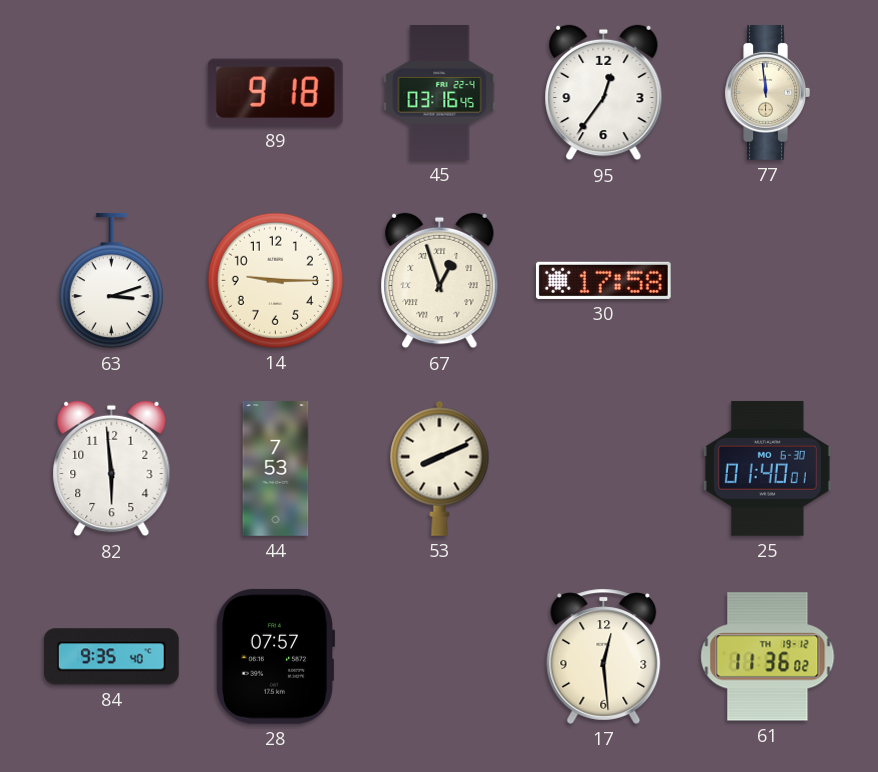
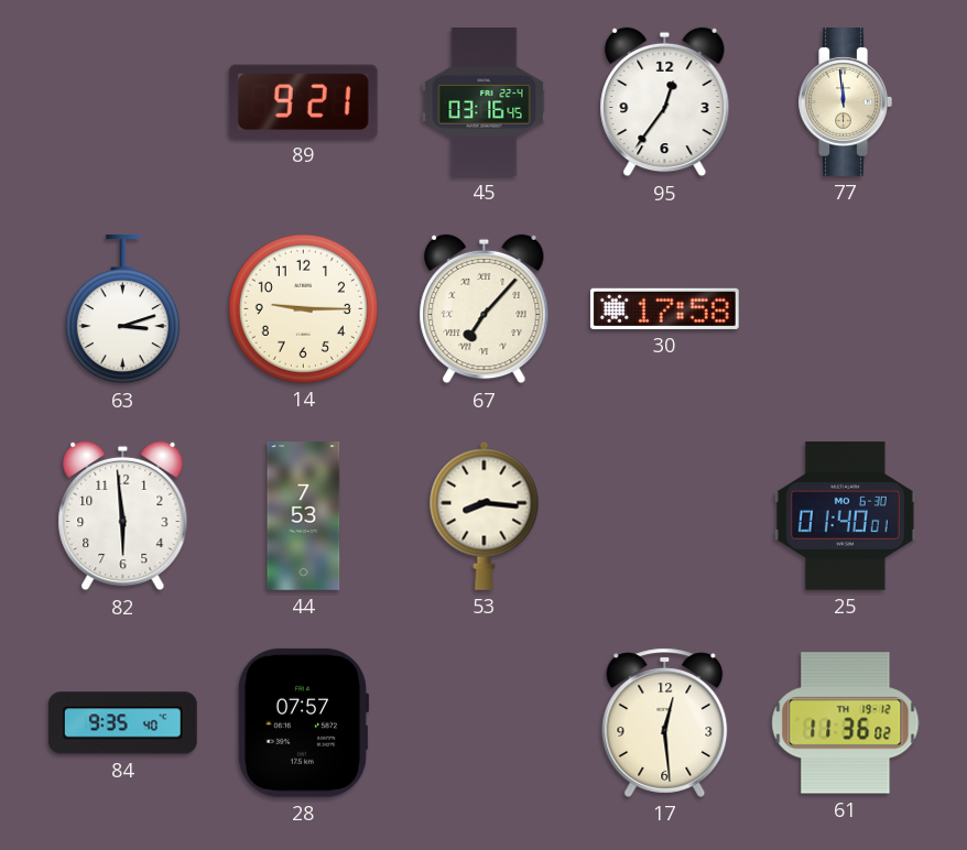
89: 9:18 -> 9:21
67: 12:57 -> 7:07
53: 8:11 -> 8:16
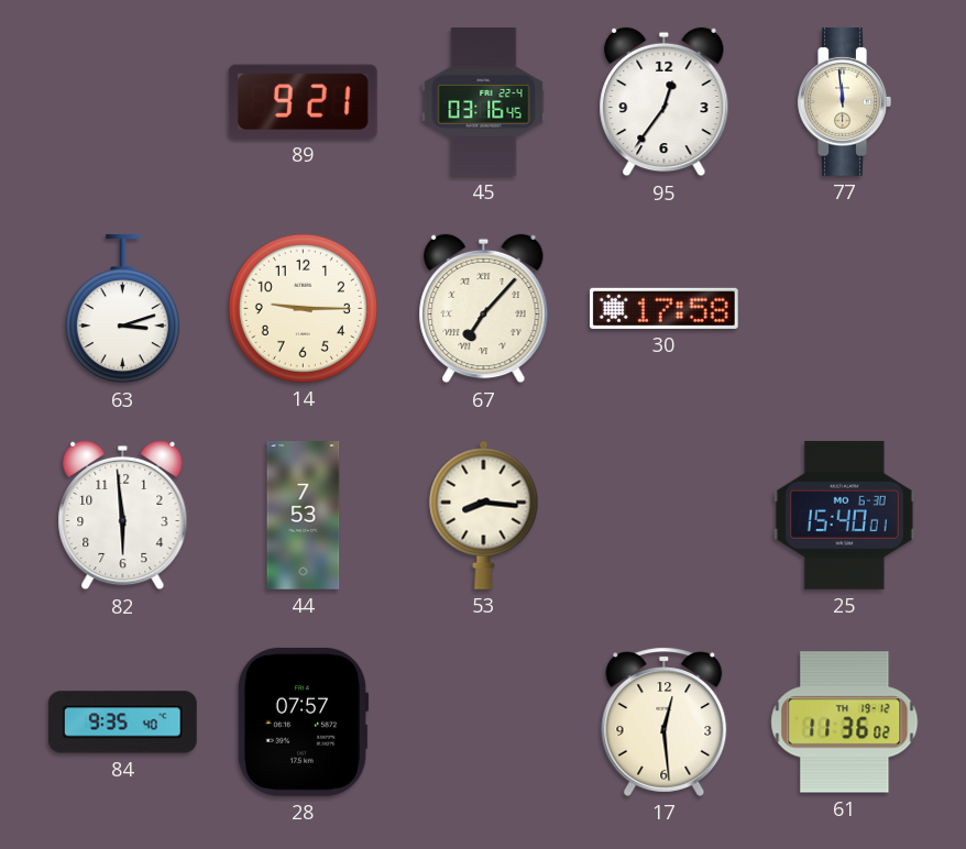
25: 01:40 -> 15:40
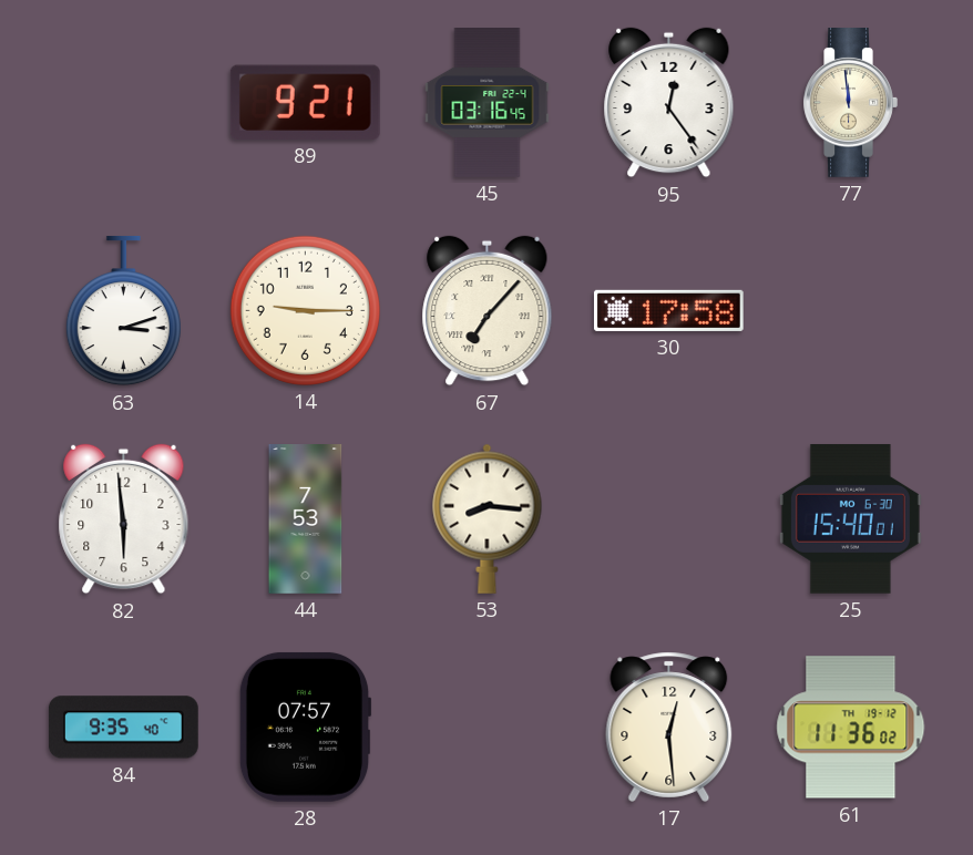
95: 12:36 -> 12:24
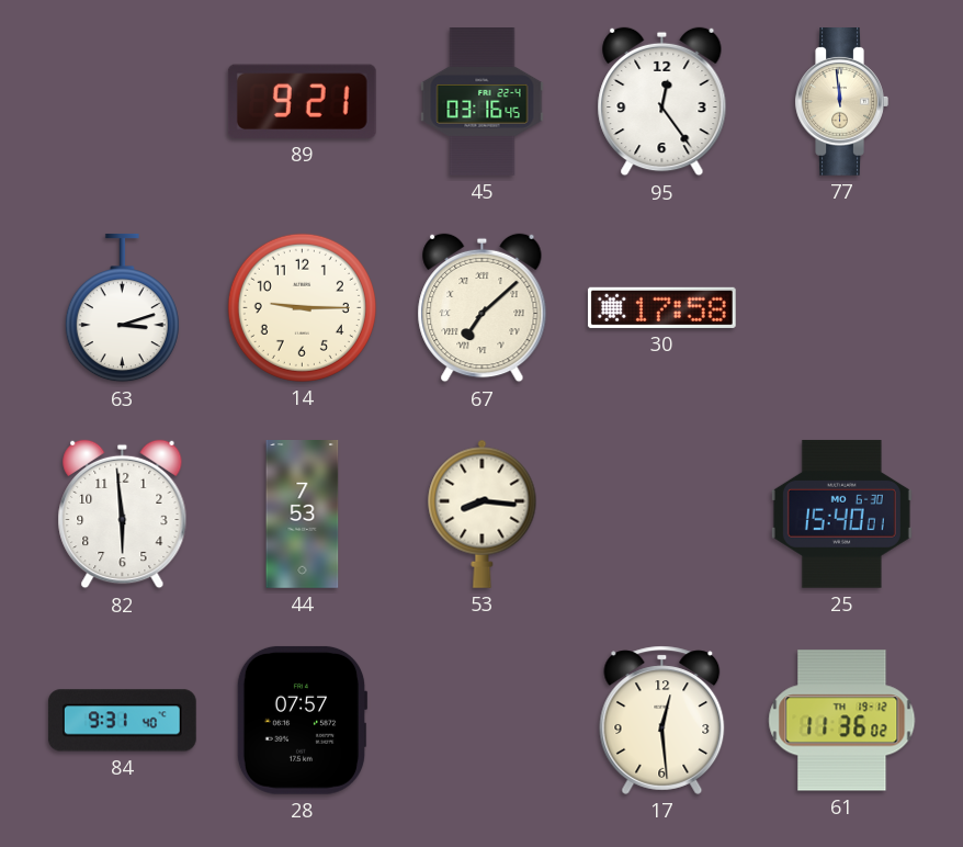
67: 7:07 -> 7:08
84: 9:35 -> 9:31
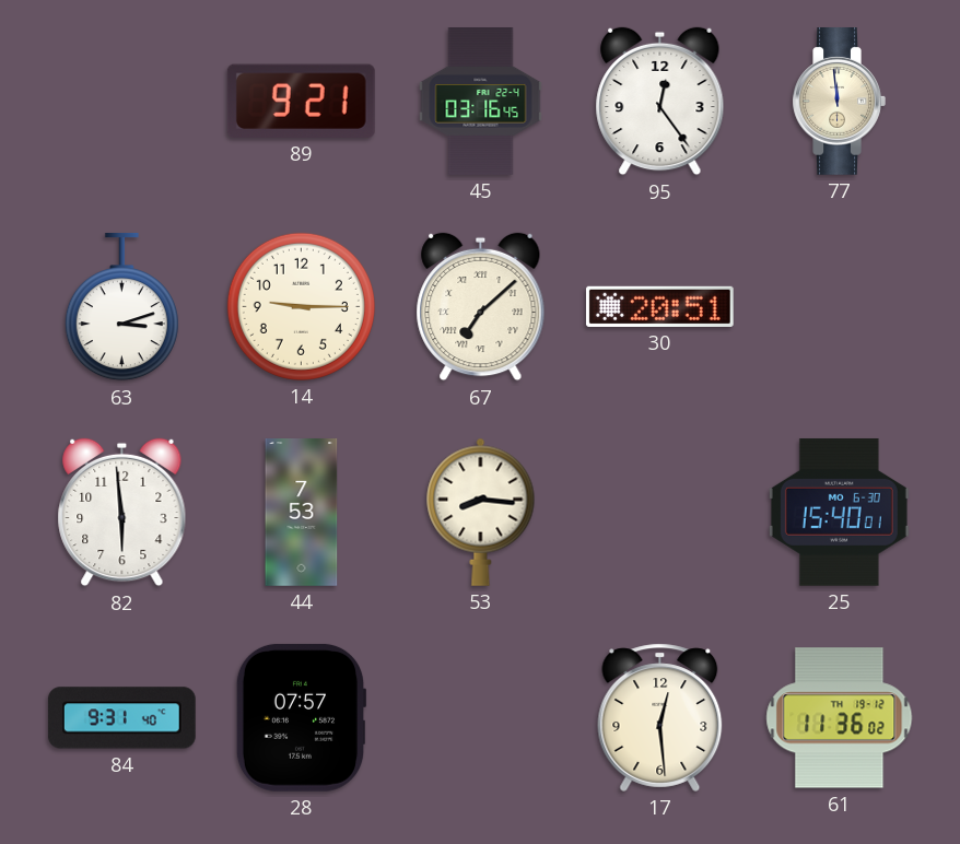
30: 17:58 -> 20:51
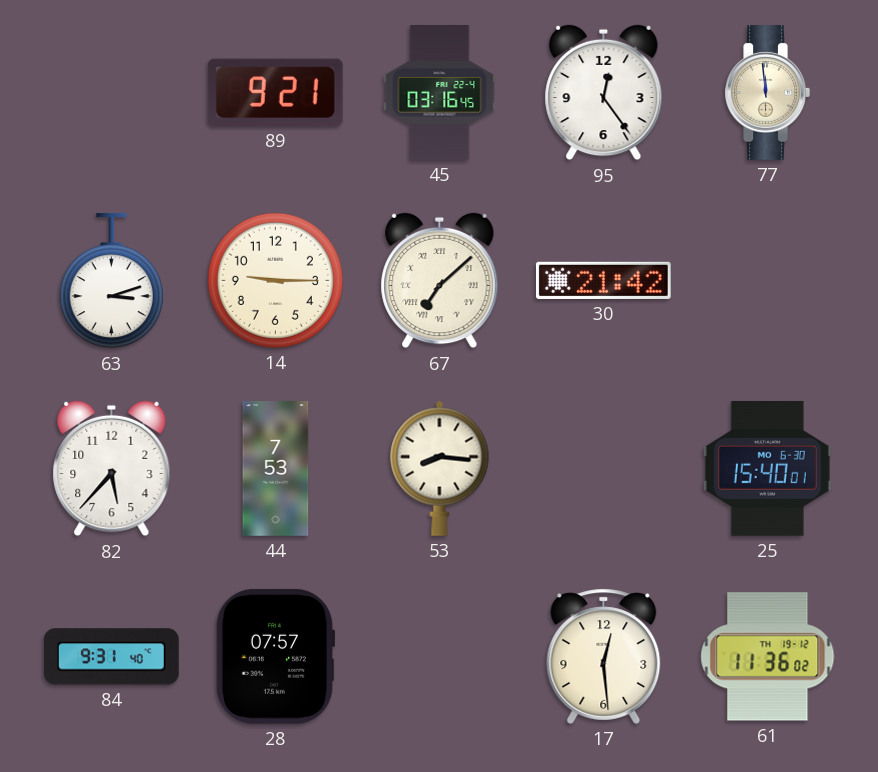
30: 20:51 -> 21:42
82: 5:59 -> 5:37
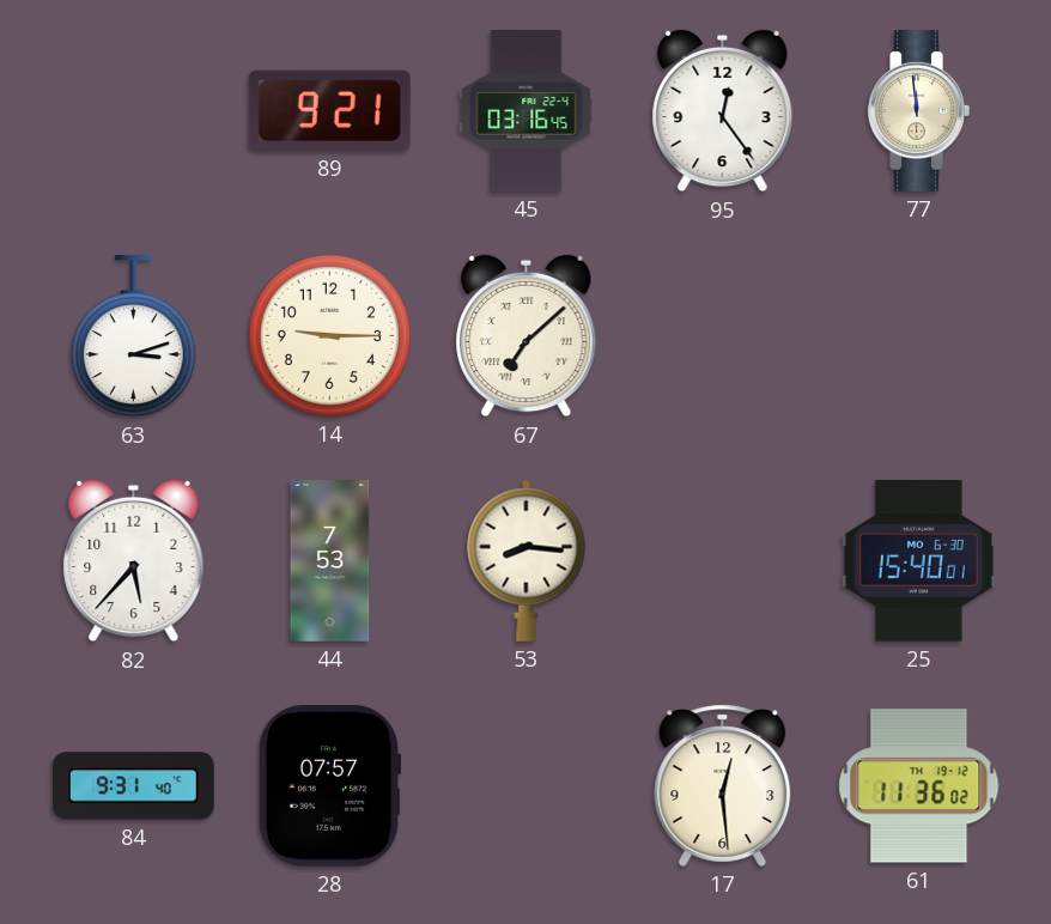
30: 21:42 -> none
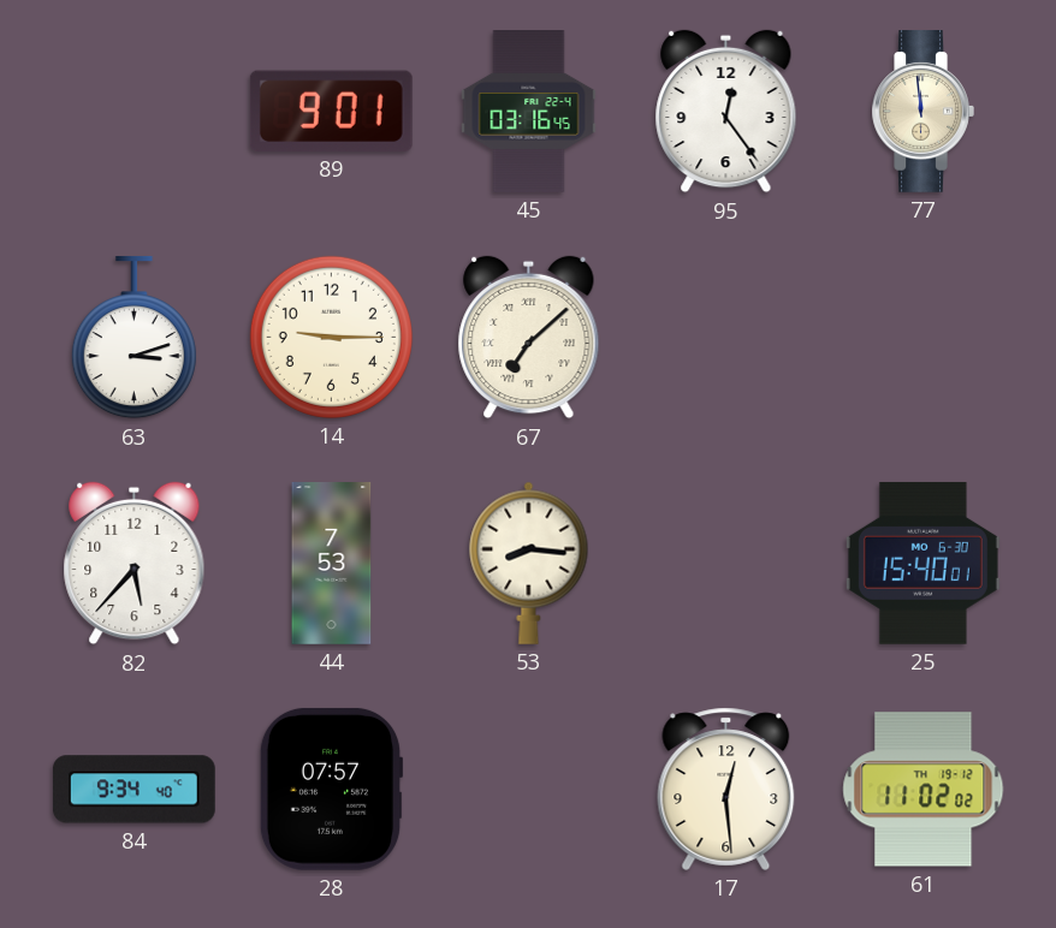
89: 9:21 -> 9:01
84: 9:31 -> 9:34
61: 11:36 -> 11:02
